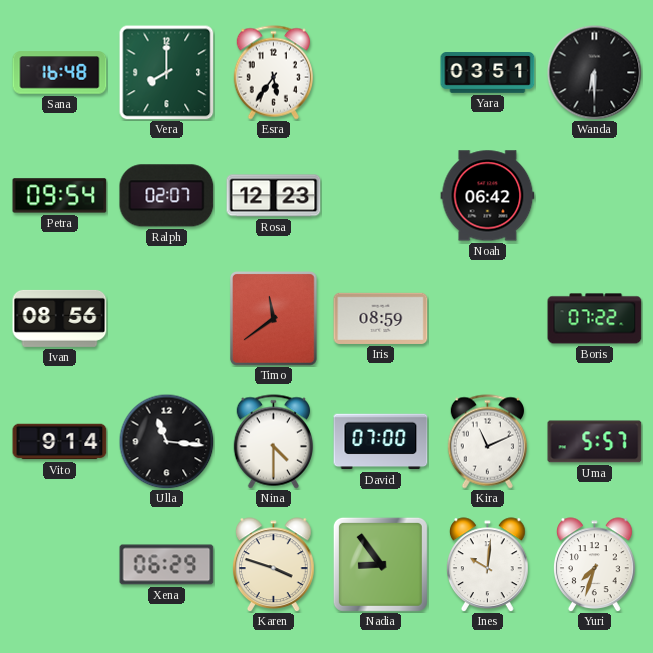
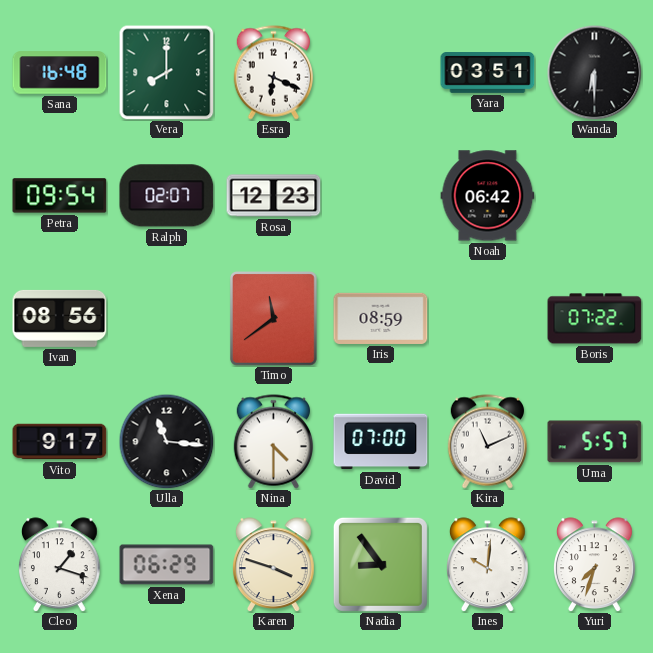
Esra: 5:36 -> 6:19
Vito: 9:14 -> 9:17
Cleo: none -> 1:18
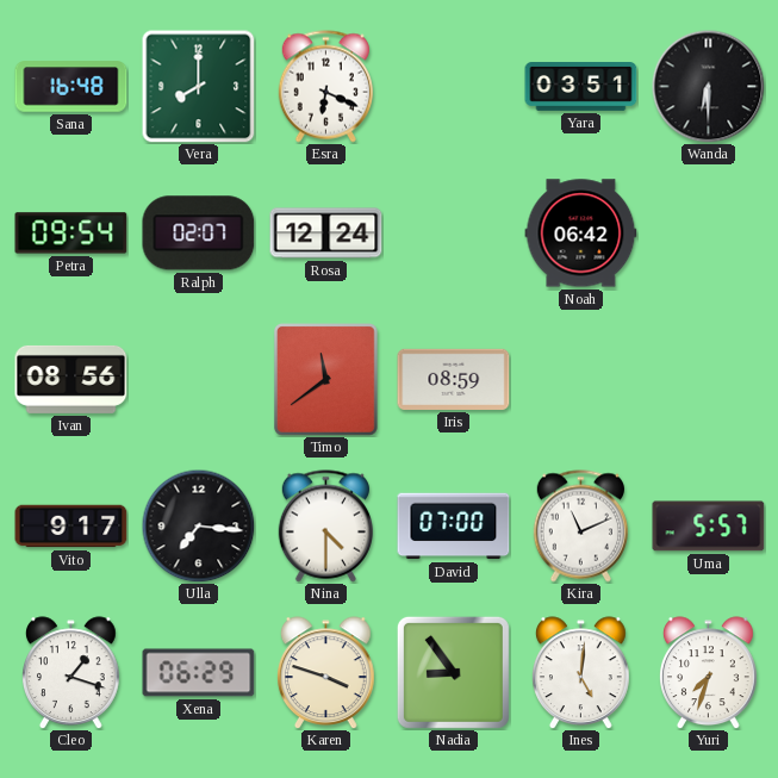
Rosa: 12:23 -> 12:24
Boris: 07:22 -> none
Ulla: 11:16 -> 7:16
Ines: 10:01 -> 5:01
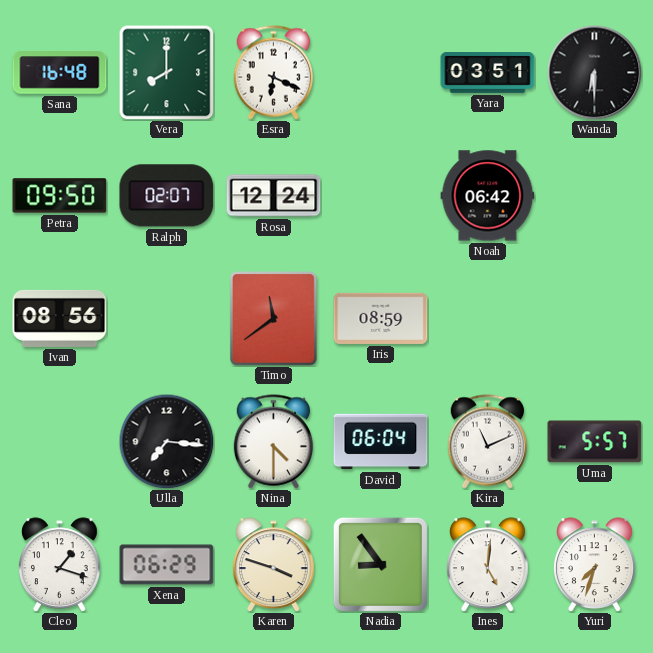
Petra: 09:54 -> 09:50
Vito: 9:17 -> none
David: 07:00 -> 06:04
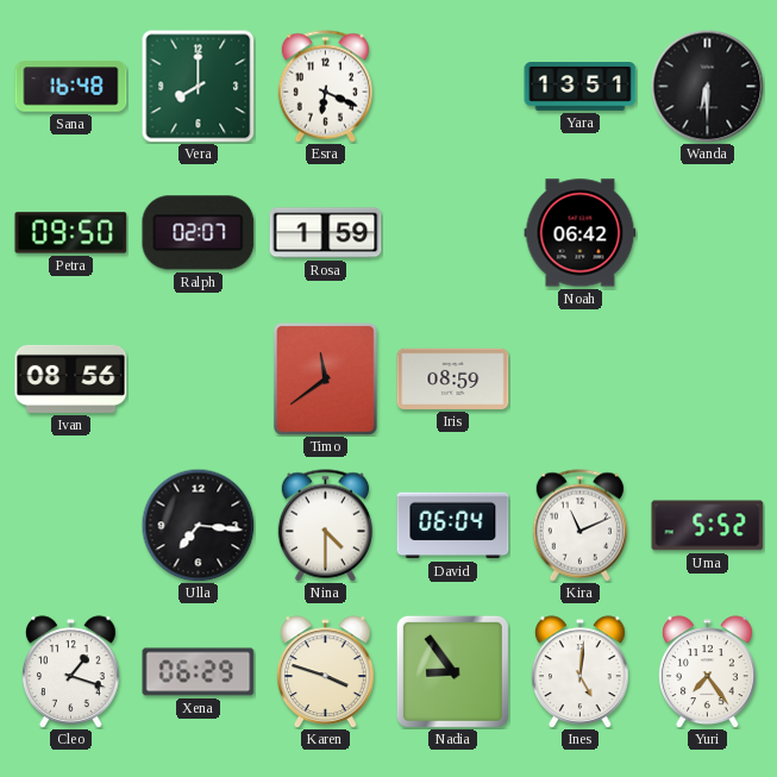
Yara: 03:51 -> 13:51
Rosa: 12:24 -> 1:59
Uma: 5:57 -> 5:52
Yuri: 7:33 -> 7:24
